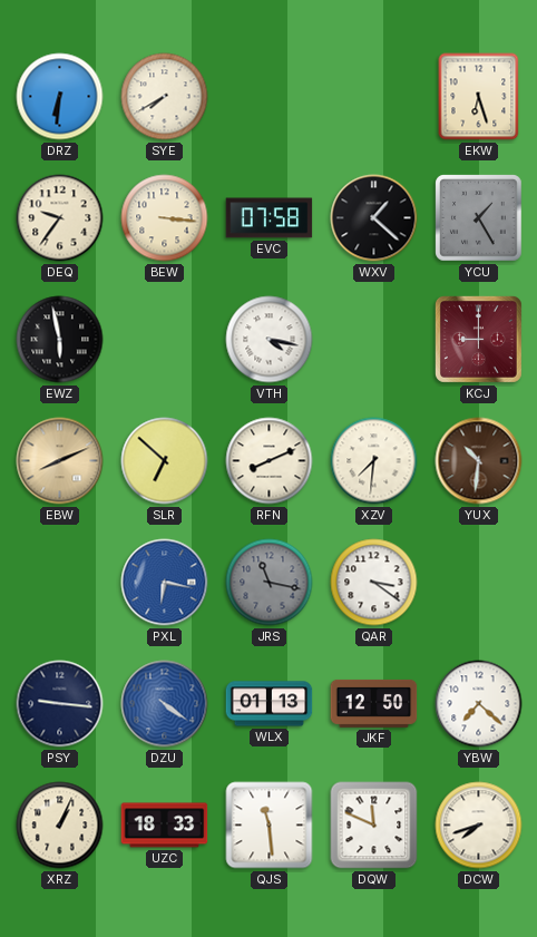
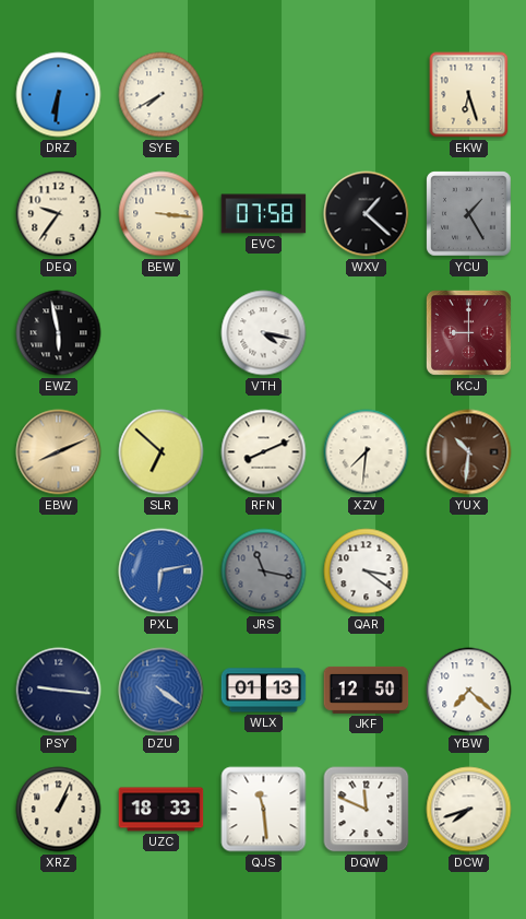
PXL: 6:17 -> 6:13
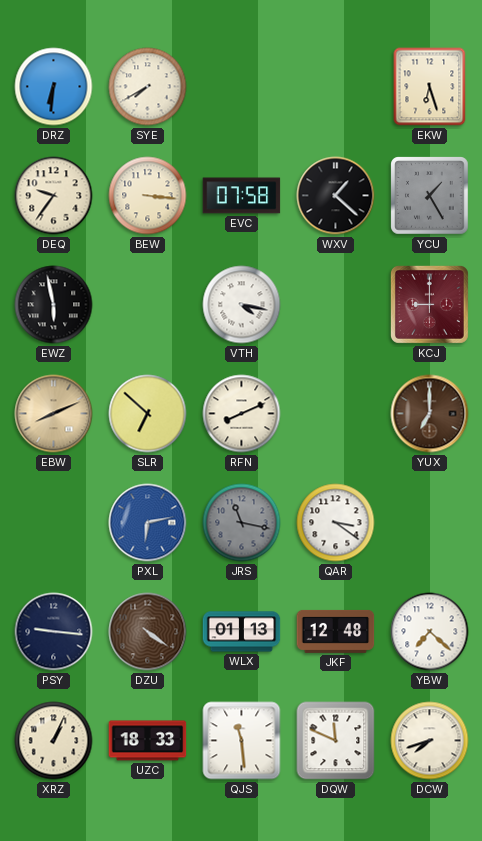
XZV: 7:31 -> none
YUX: 10:31 -> 7:00
DZU dial: blue -> brown
JKF: 12:50 -> 12:48
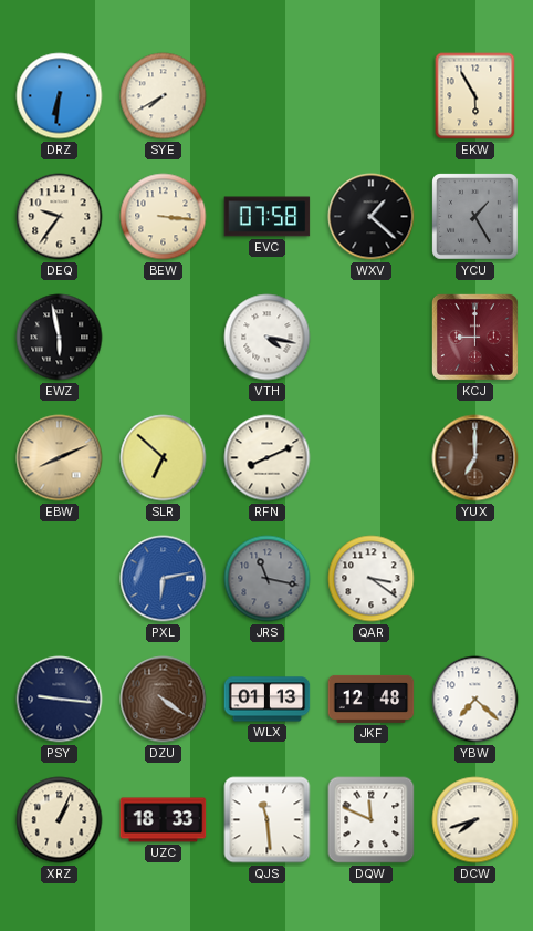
EKW: 6:27 -> 5:55
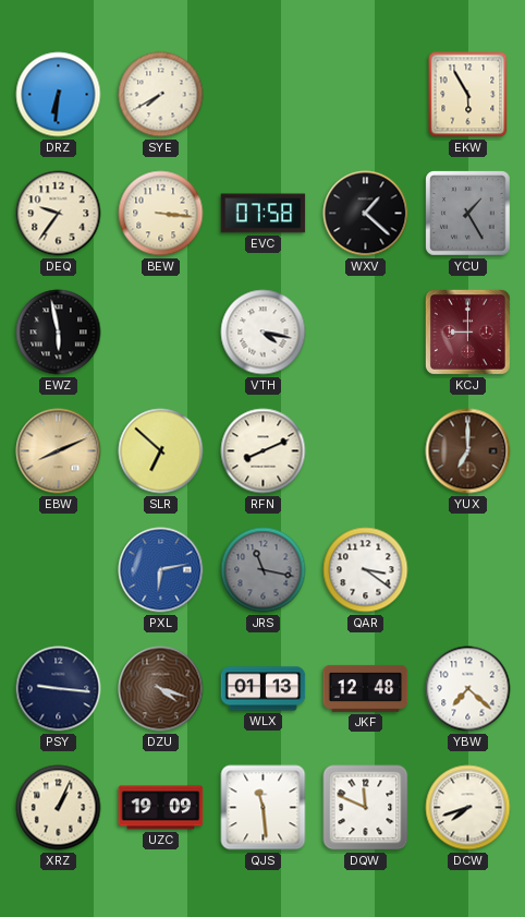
DZU: 4:21 -> 4:18
UZC: 18:33 -> 19:09
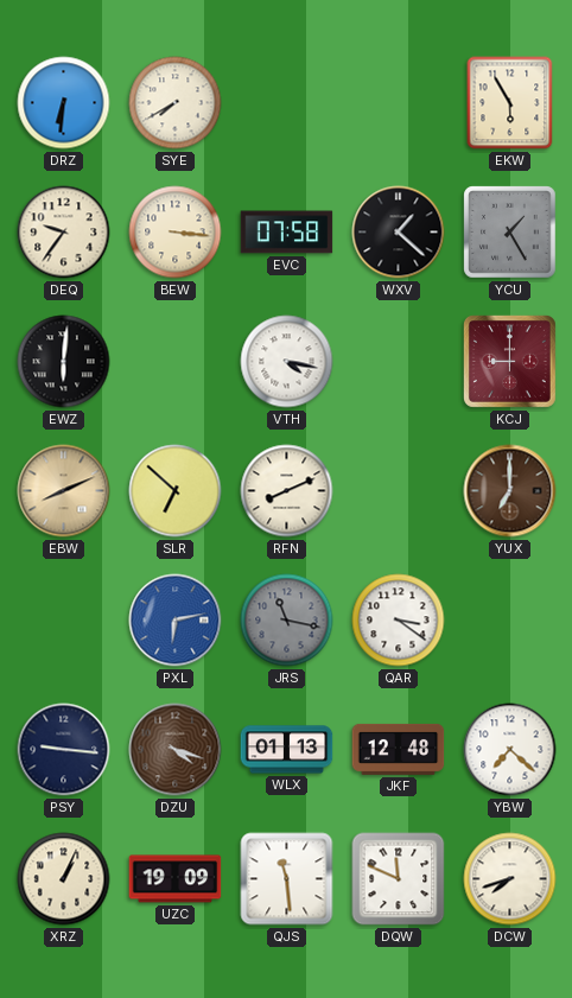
EWZ: 5:58 -> 6:01
